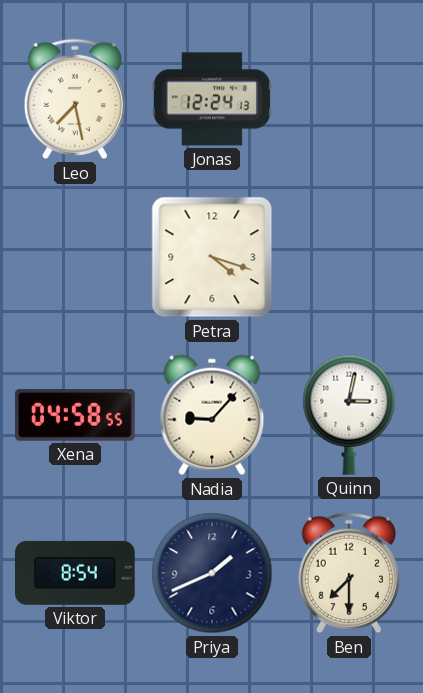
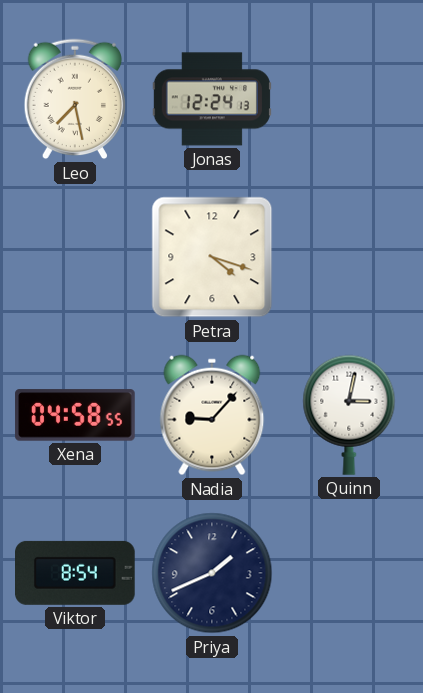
Ben: 7:30 -> none
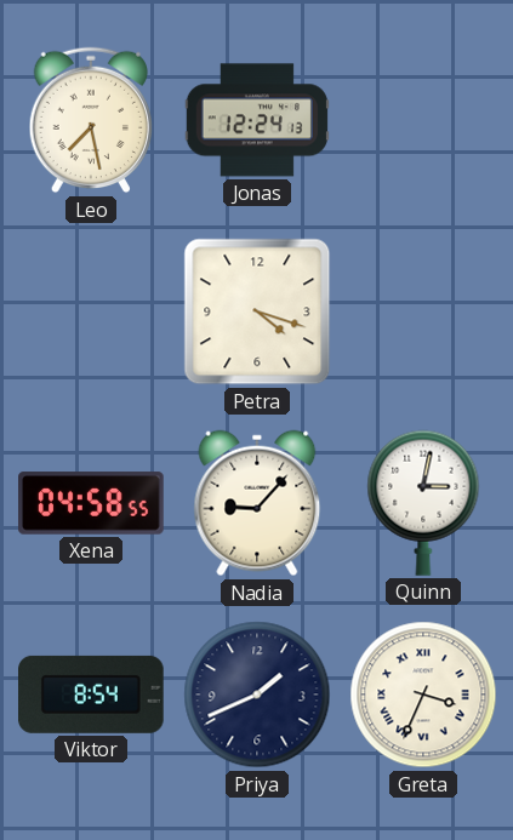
Greta: none -> 3:34
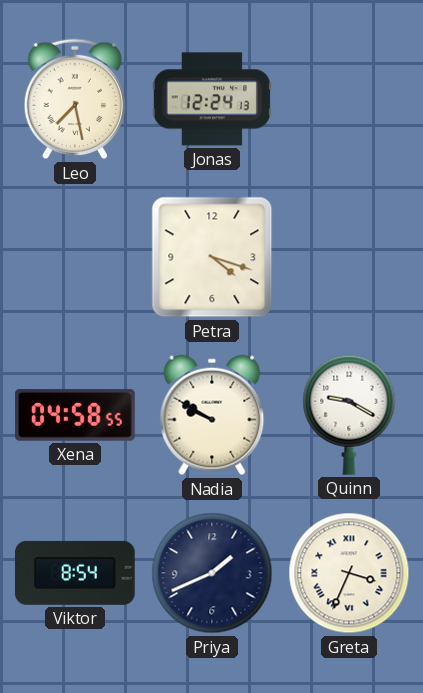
Nadia: 9:07 -> 9:50
Quinn: 3:02 -> 9:20
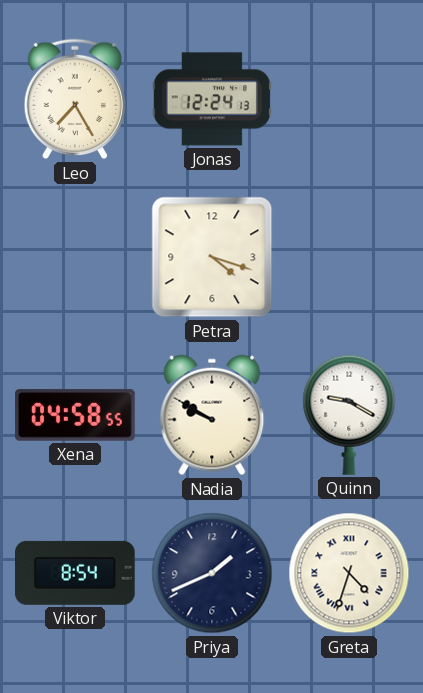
Leo: 7:28 -> 7:25
Greta: 3:34 -> 4:33
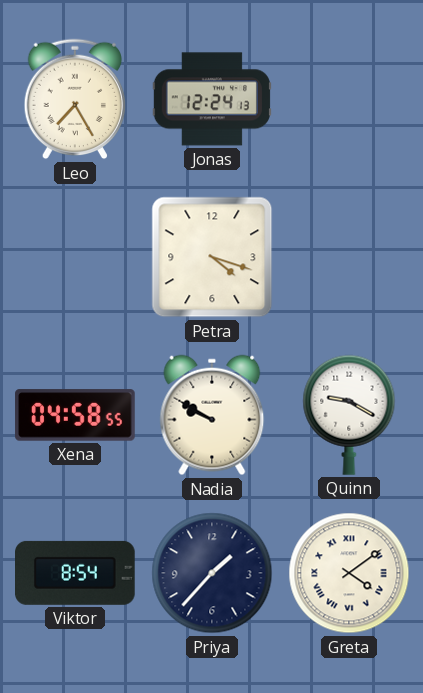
Priya: 1:41 -> 1:37
Greta: 4:33 -> 4:09
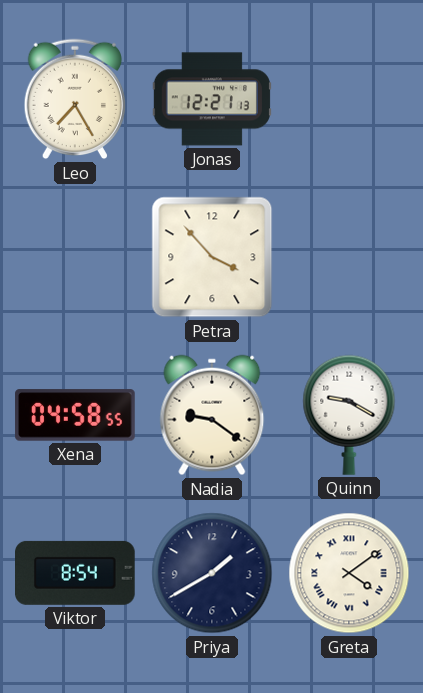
Jonas: 12:24 -> 12:21
Petra: 4:18 -> 3:53
Nadia: 9:50 -> 9:21
Priya: 1:37 -> 1:40
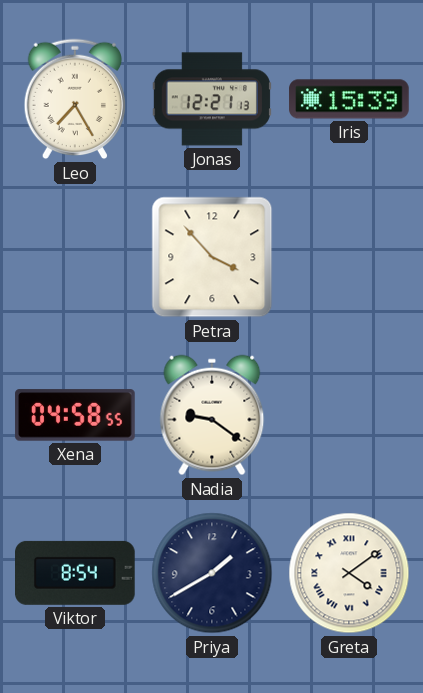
Iris: none -> 15:39
Quinn: 9:20 -> none
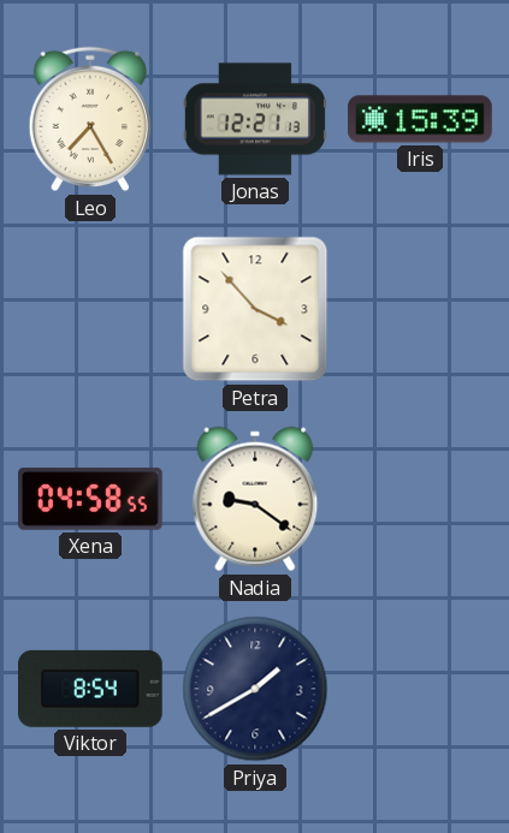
Greta: 4:09 -> none
